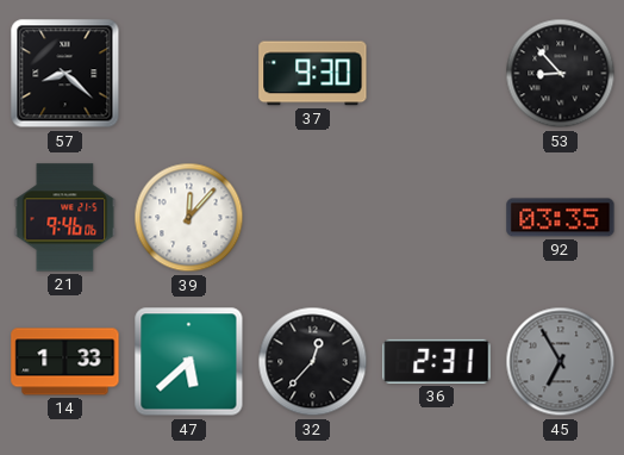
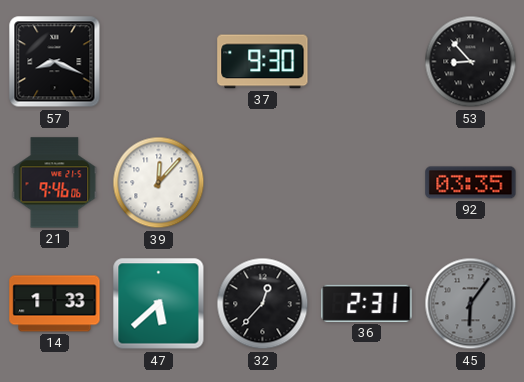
57: 8:22 -> 8:19
45: 6:55 -> 6:06
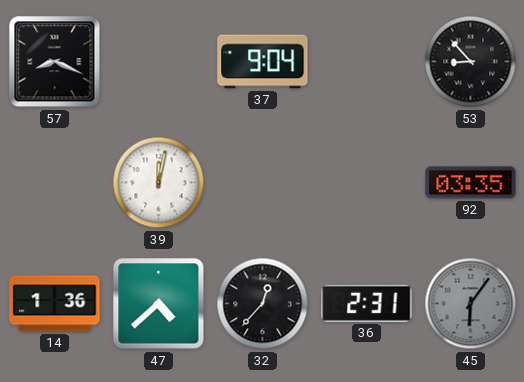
37: 9:30 -> 9:04
21: 9:46 -> none
39: 12:07 -> 12:02
14: 1:33 -> 1:36
47: 5:38 -> 4:38
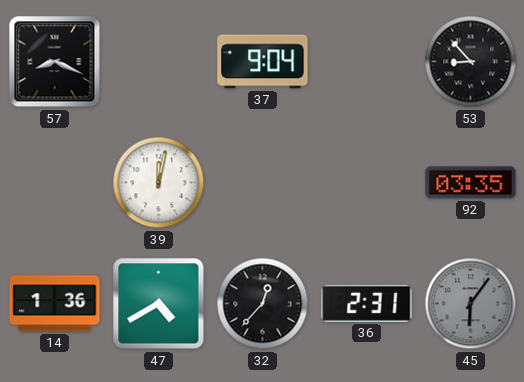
47: 4:38 -> 4:40
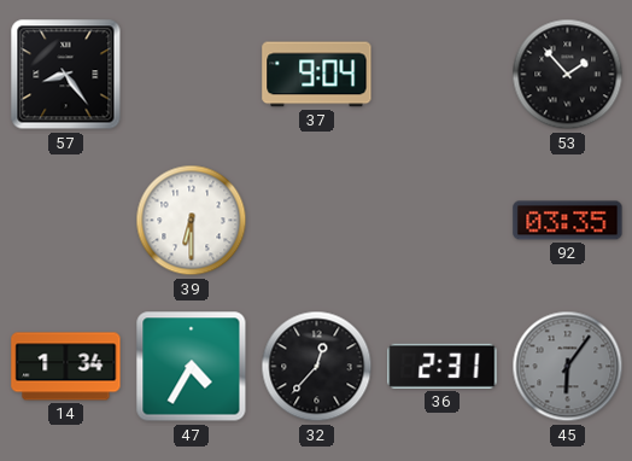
57: 8:19 -> 8:24
53: 8:53 -> 1:53
39: 12:02 -> 6:30
14: 1:36 -> 1:34
47: 4:40 -> 4:35
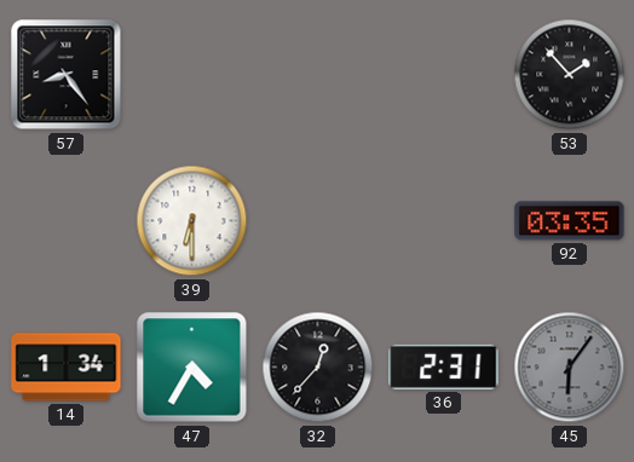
37: 9:04 -> none
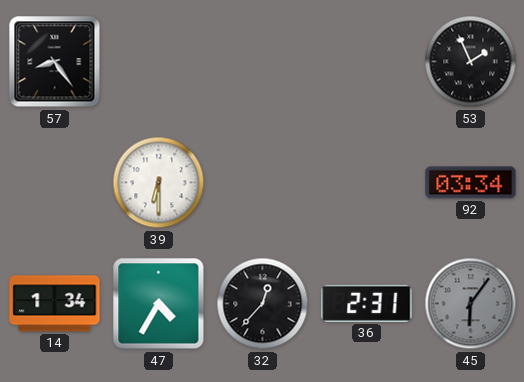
53: 1:53 -> 1:56
92: 03:35 -> 03:34
